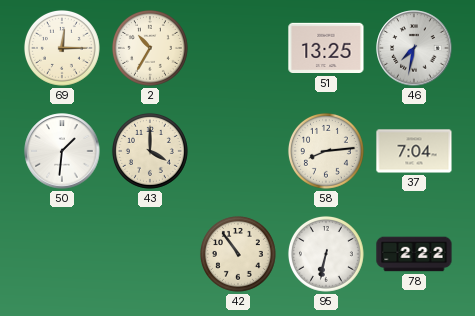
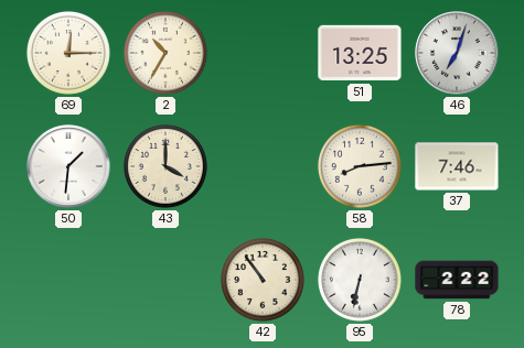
46: 7:32 -> 7:03
37: 7:04 -> 7:46
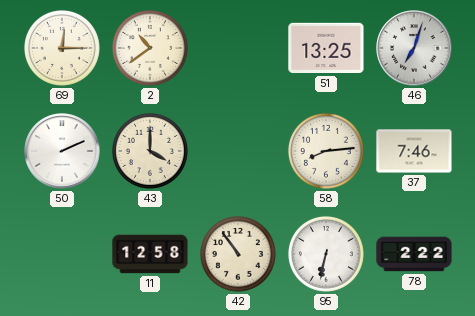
2: 10:35 -> 10:39
50: 1:31 -> 2:11
11: none -> 12:58
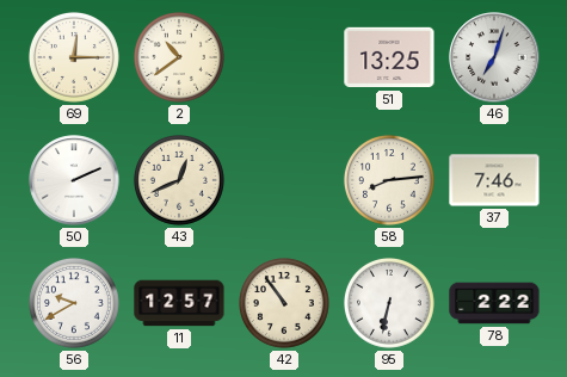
43: 4:00 -> 12:41
56: none -> 9:40
11: 12:58 -> 12:57
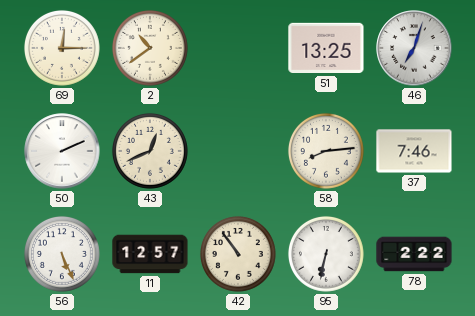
56: 9:40 -> 5:26
